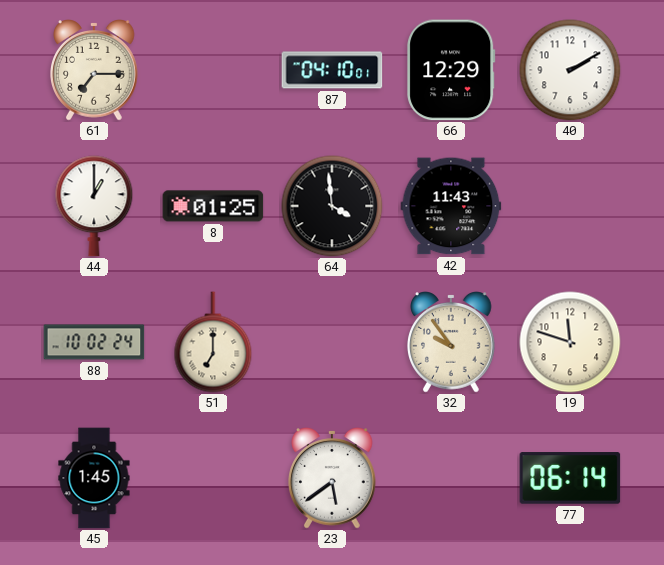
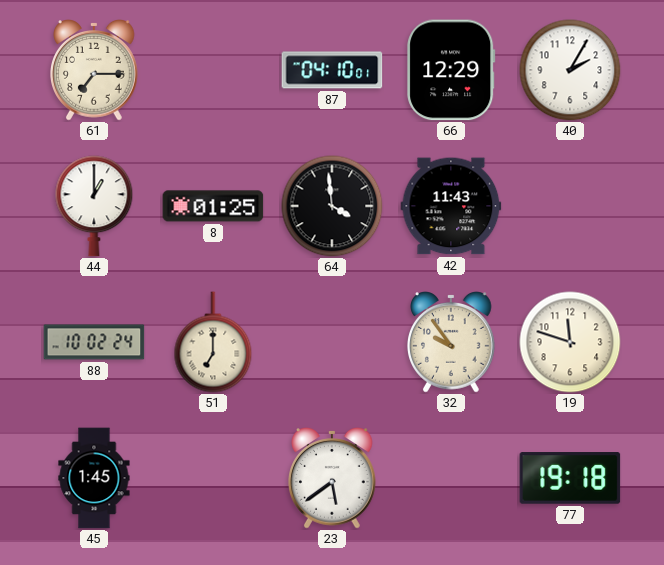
40: 2:10 -> 2:05
77: 06:14 -> 19:18
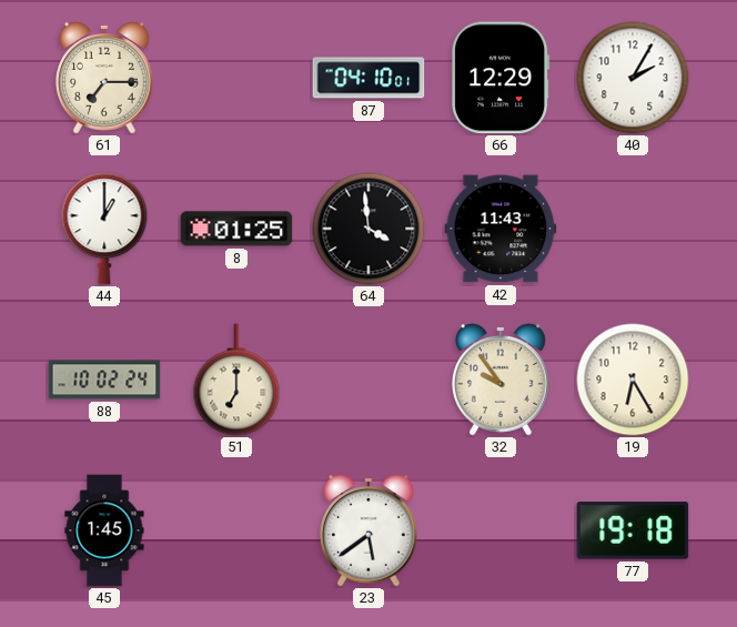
19: 11:48 -> 6:25
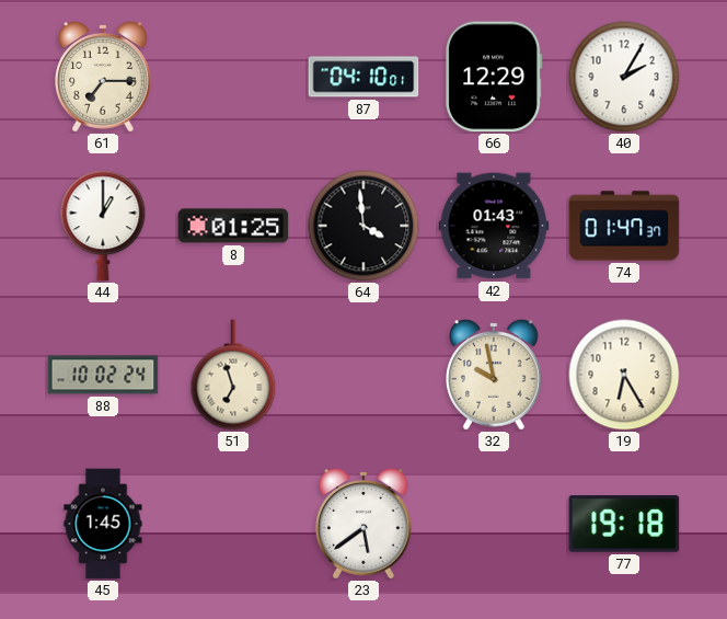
42: 11:43 -> 01:43
74: none -> 01:47
51: 7:00 -> 6:57
32: 9:54 -> 9:58
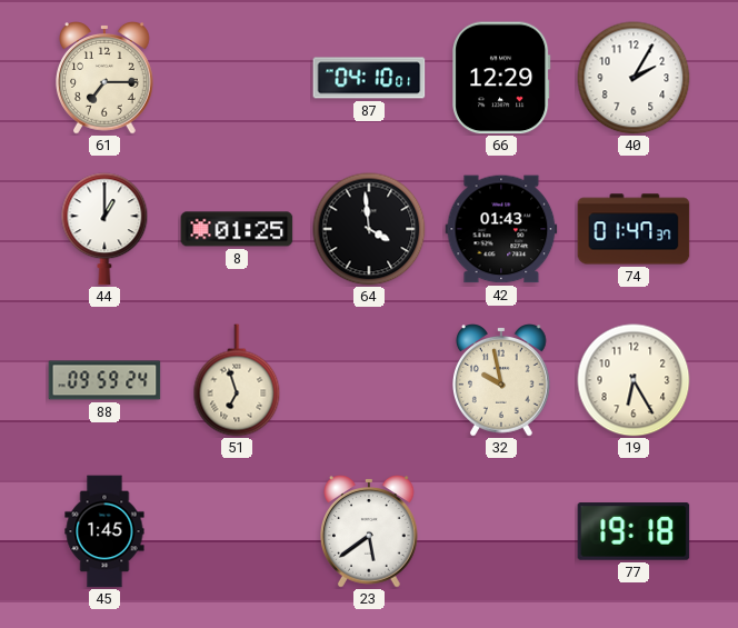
88: 10:02 -> 09:59
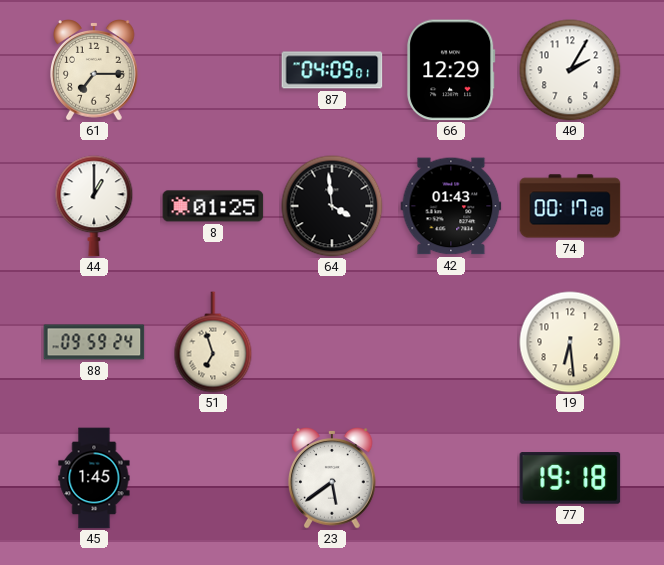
87: 04:10 -> 04:09
74: 01:47 -> 00:17
32: 9:58 -> none
19: 6:25 -> 6:29
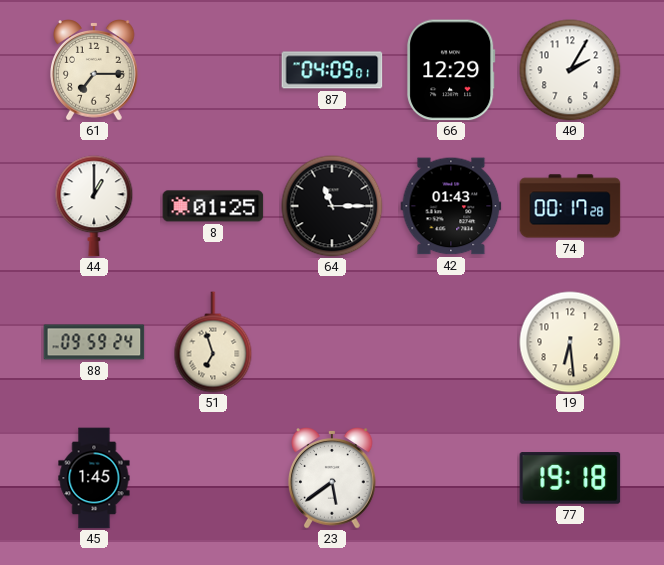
64: 3:59 -> 11:15
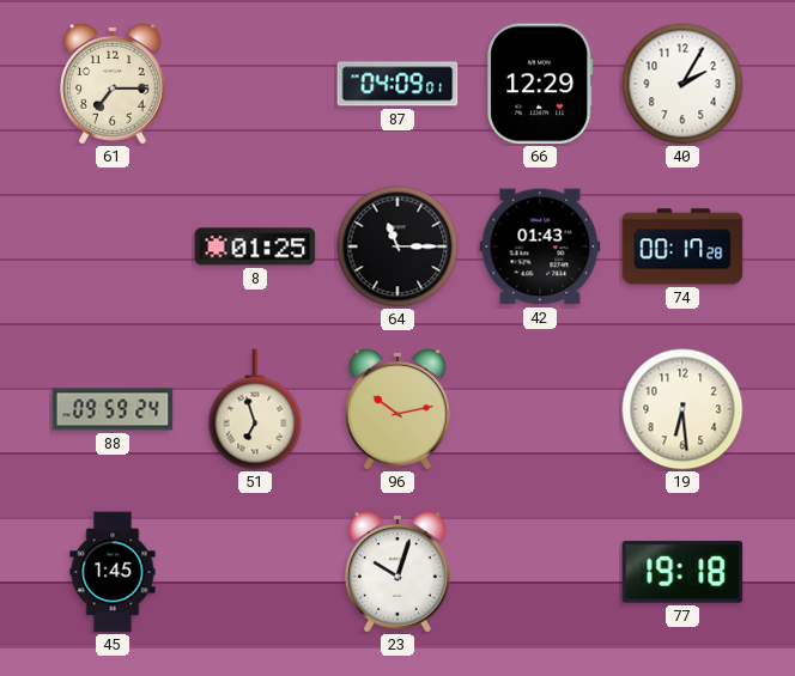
44: 1:00 -> none
96: none -> 10:13
23: 5:39 -> 10:03
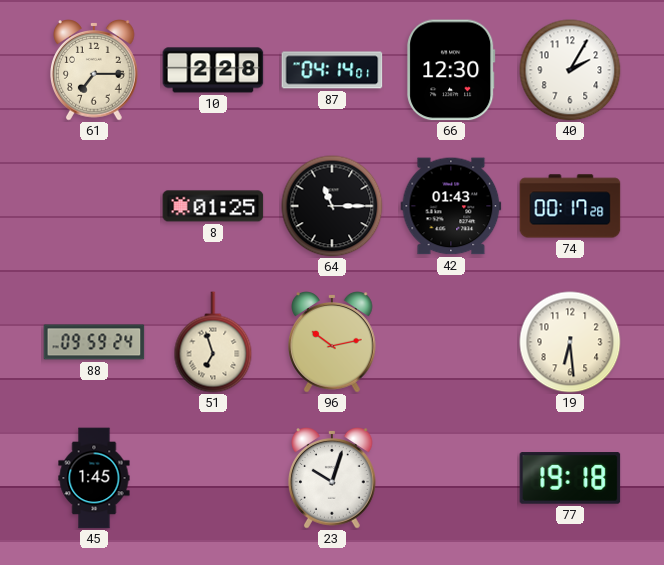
10: none -> 2:28
87: 04:09 -> 04:14
66: 12:29 -> 12:30
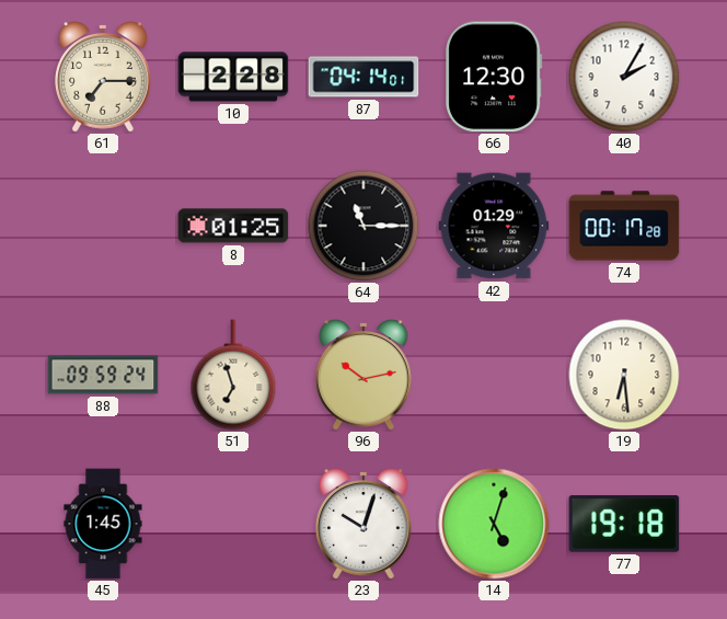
42: 01:43 -> 01:29
14: none -> 5:03
